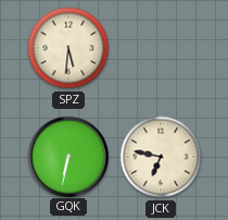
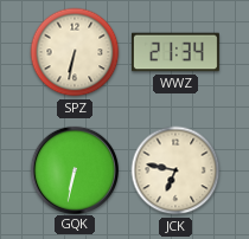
SPZ: 5:31 -> 6:32
WWZ: none -> 21:34
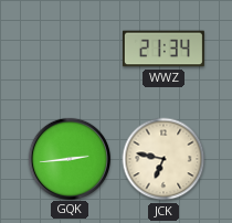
SPZ: 6:32 -> none
GQK: 6:32 -> 2:44
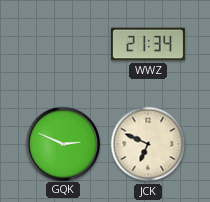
GQK: 2:44 -> 2:49
JCK: 6:47 -> 6:49
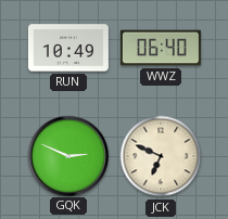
RUN: none -> 10:49
WWZ: 21:34 -> 06:40
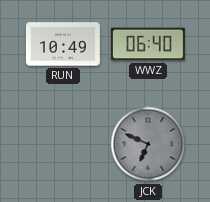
GQK: 2:49 -> none
JCK dial: cream -> grey
